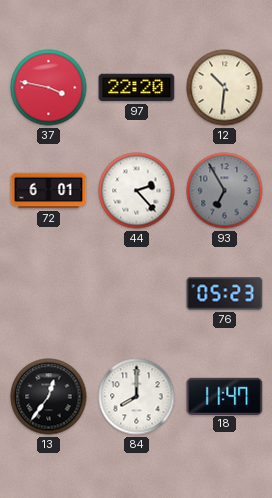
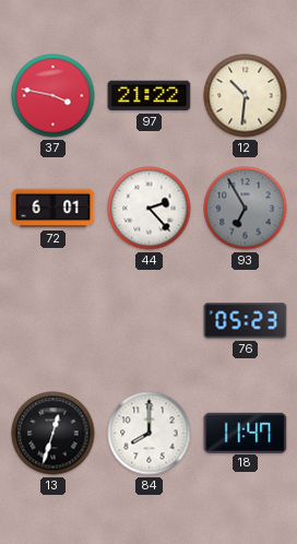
97: 22:20 -> 21:22
13: 12:36 -> 12:33
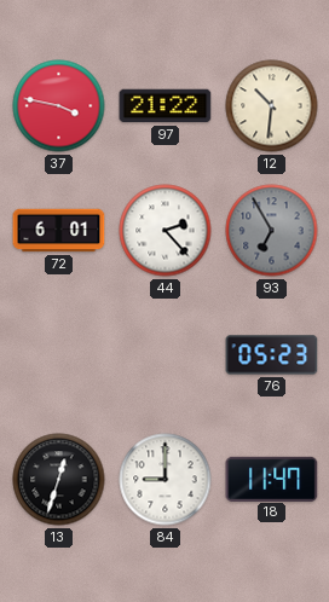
84: 8:00 -> 9:00
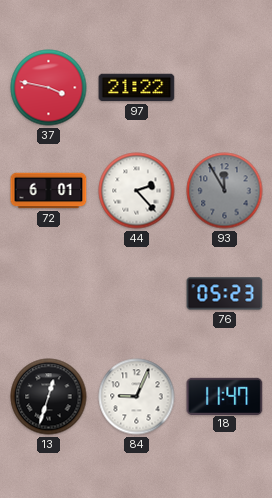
12: 10:31 -> none
93: 6:55 -> 11:55
84: 9:00 -> 9:04
